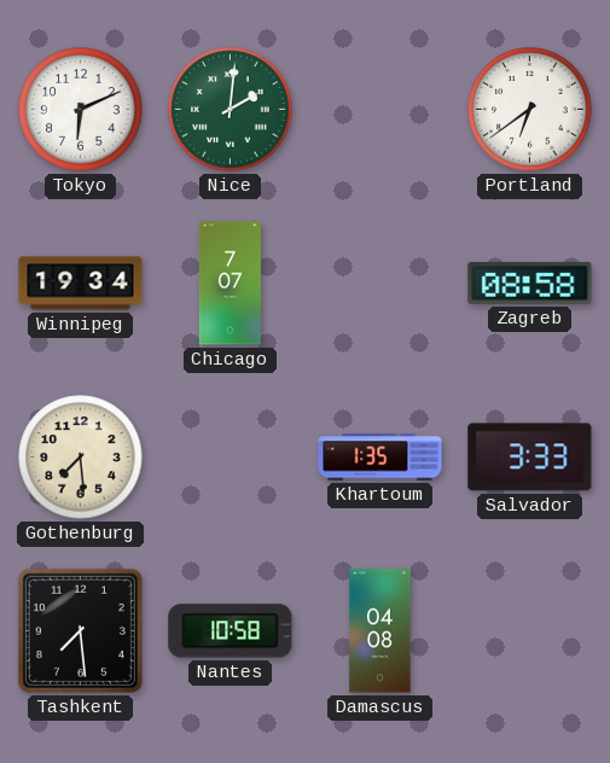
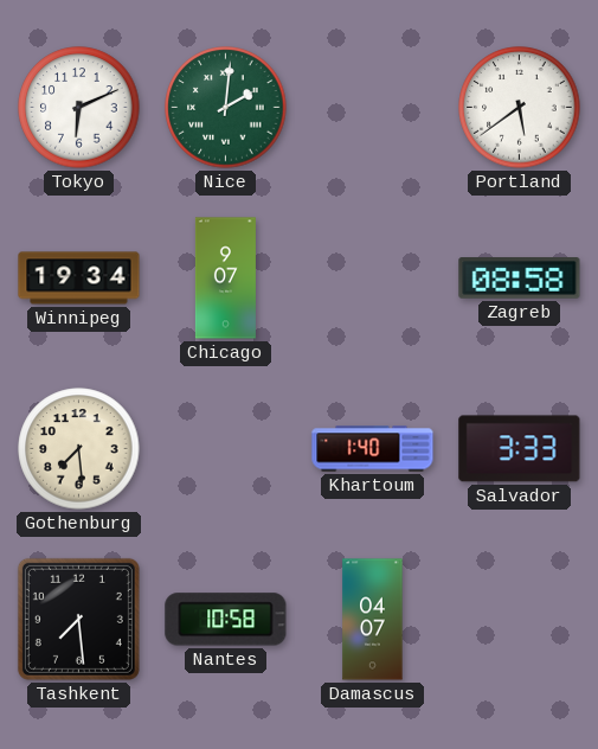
Portland: 6:39 -> 5:39
Chicago: 7:07 -> 9:07
Khartoum: 1:35 -> 1:40
Damascus: 04:08 -> 04:07
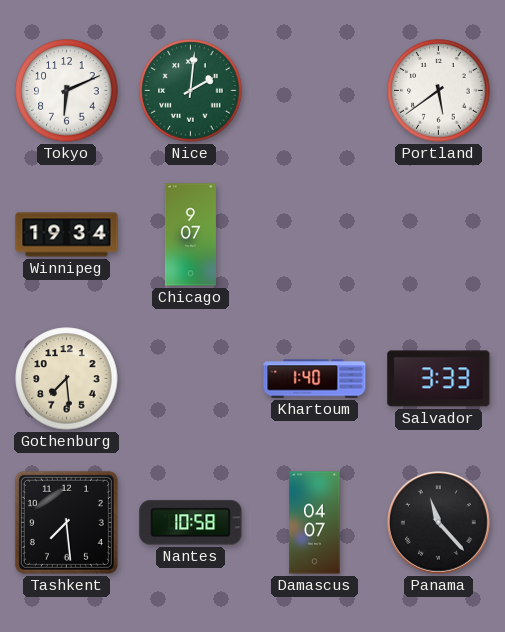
Zagreb: 08:58 -> none
Panama: none -> 11:23
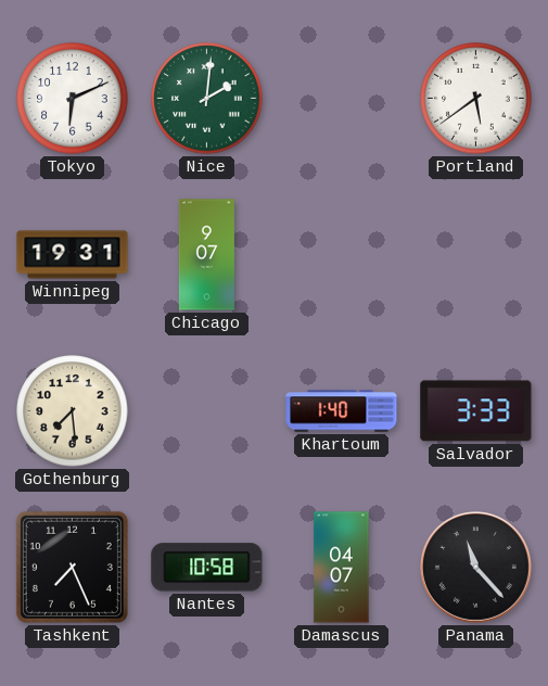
Winnipeg: 19:34 -> 19:31
Tashkent: 7:29 -> 7:26
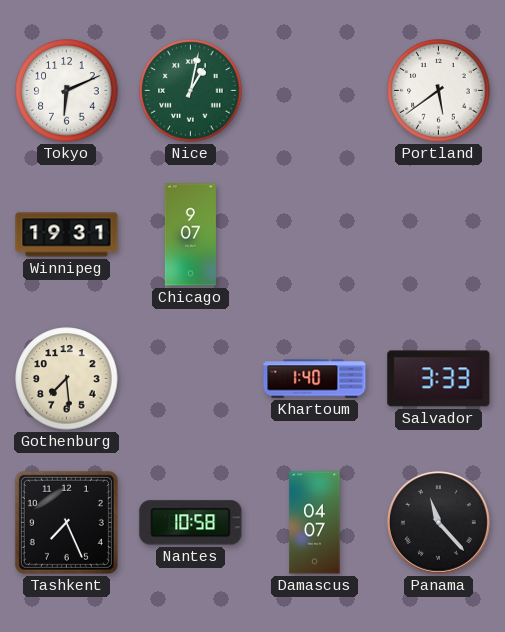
Nice: 2:01 -> 1:02
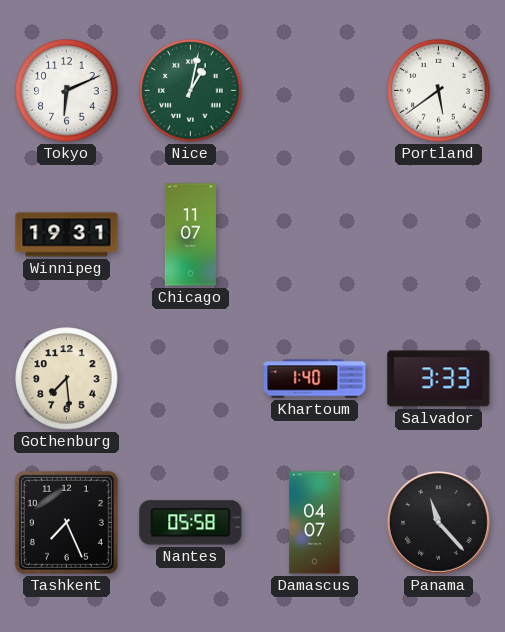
Chicago: 9:07 -> 11:07
Nantes: 10:58 -> 05:58
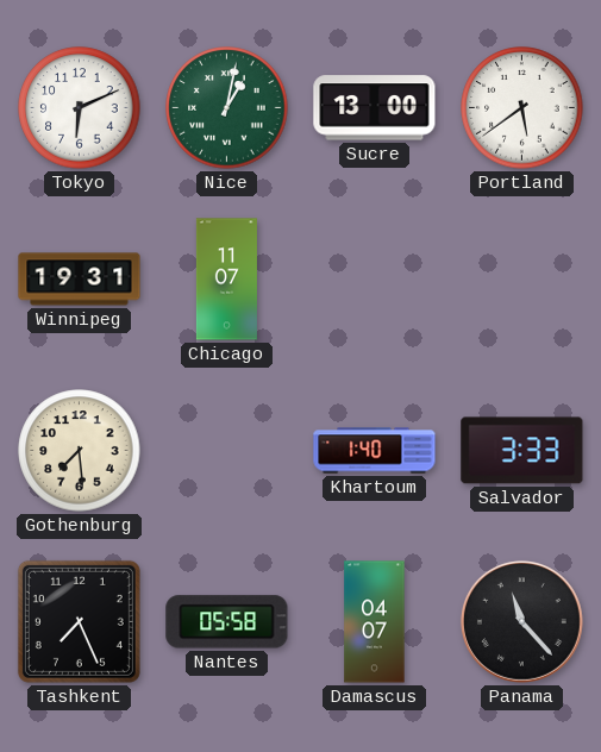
Sucre: none -> 13:00
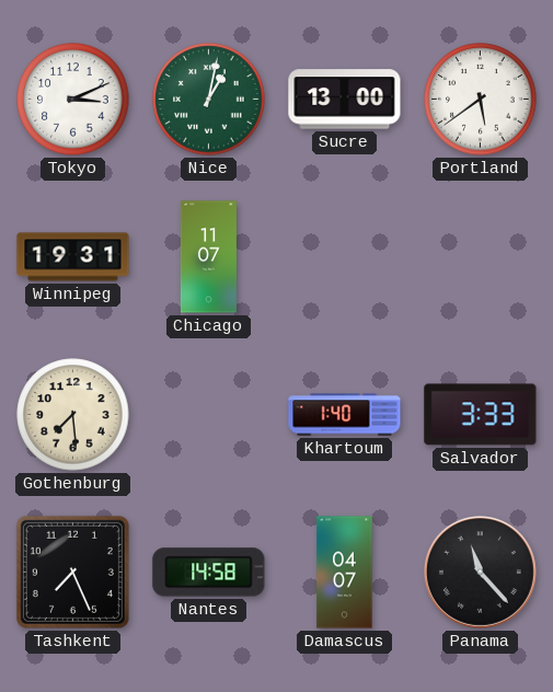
Tokyo: 6:11 -> 3:11
Nantes: 05:58 -> 14:58
